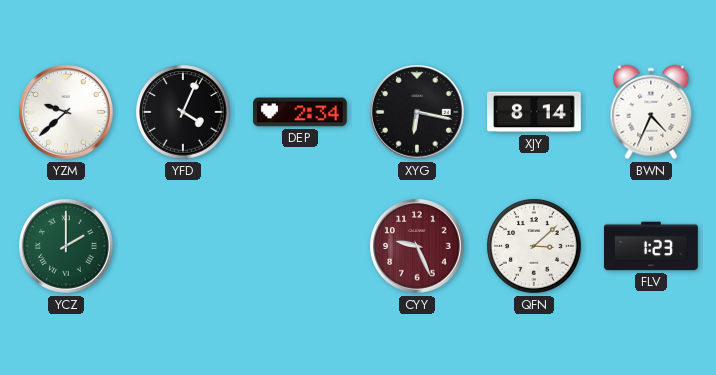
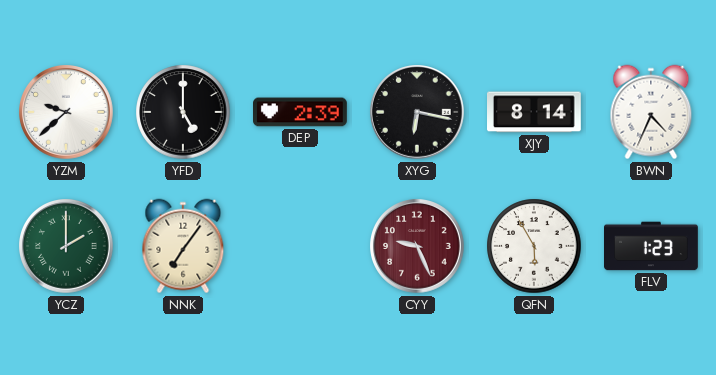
YFD: 4:04 -> 5:00
DEP: 2:34 -> 2:39
NNK: none -> 7:06
QFN: 3:08 -> 5:55
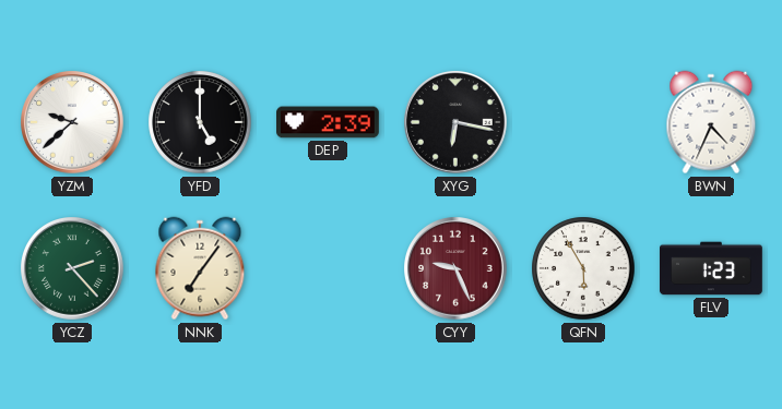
XJY: 8:14 -> none
YCZ: 2:00 -> 2:23
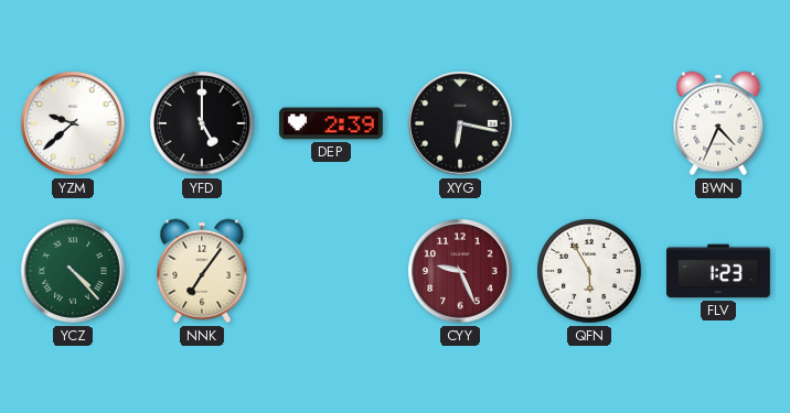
YCZ: 2:23 -> 4:23
